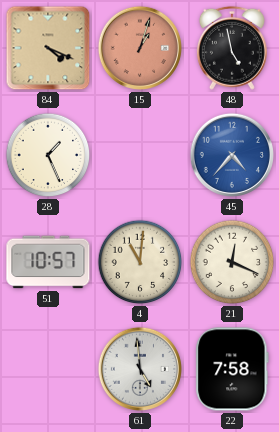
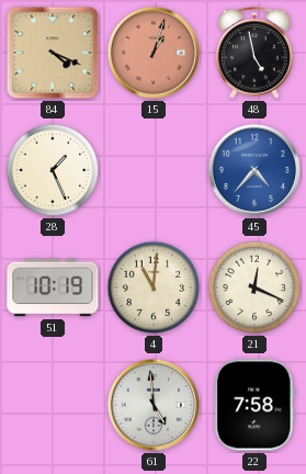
51: 10:57 -> 10:19
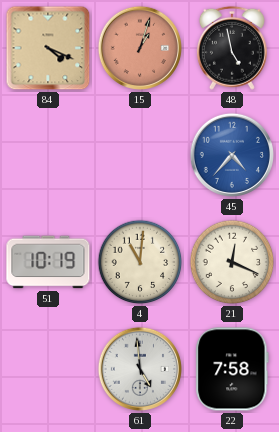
28: 1:26 -> none
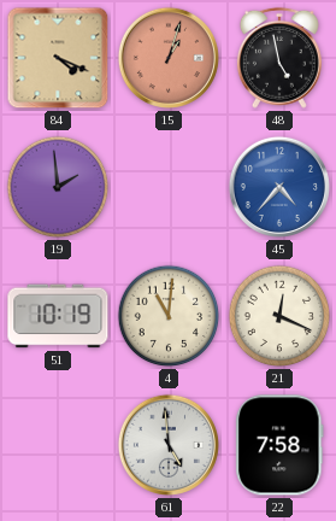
19: none -> 1:59
